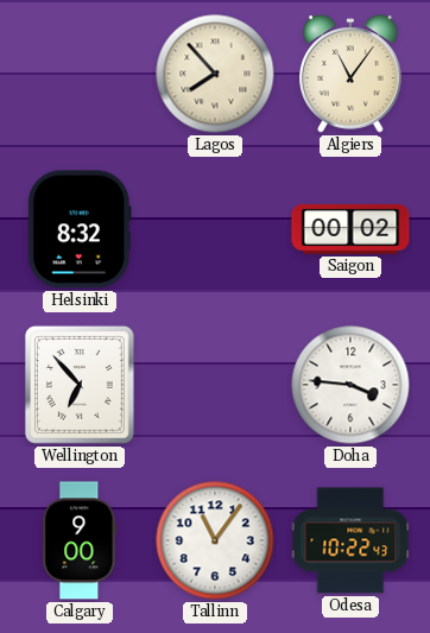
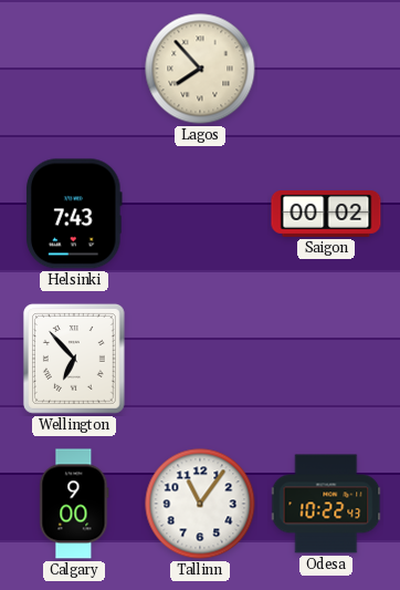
Algiers: 11:06 -> none
Helsinki: 8:32 -> 7:43
Doha: 3:46 -> none
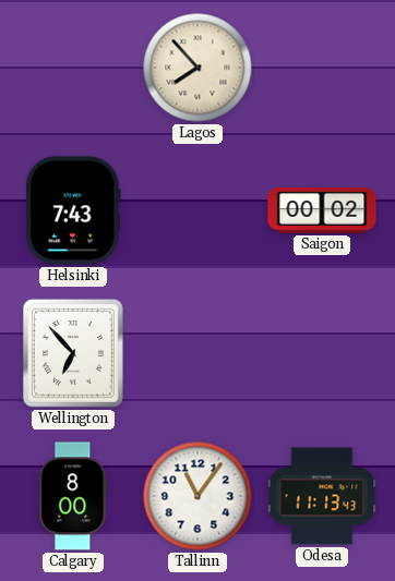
Calgary: 9:00 -> 8:00
Odesa: 10:22 -> 11:13
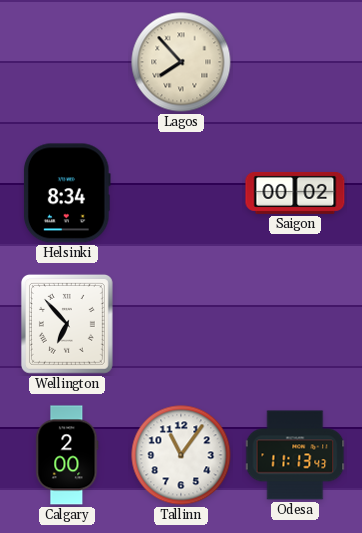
Helsinki: 7:43 -> 8:34
Calgary: 8:00 -> 2:00
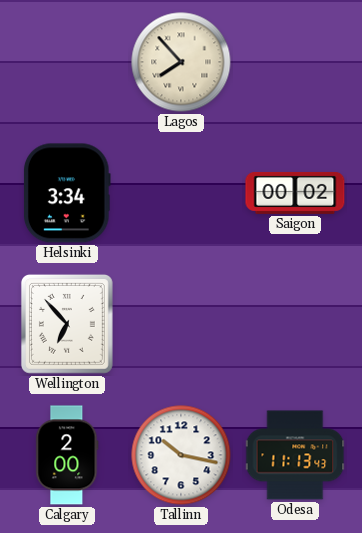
Helsinki: 8:34 -> 3:34
Tallinn: 11:06 -> 10:17
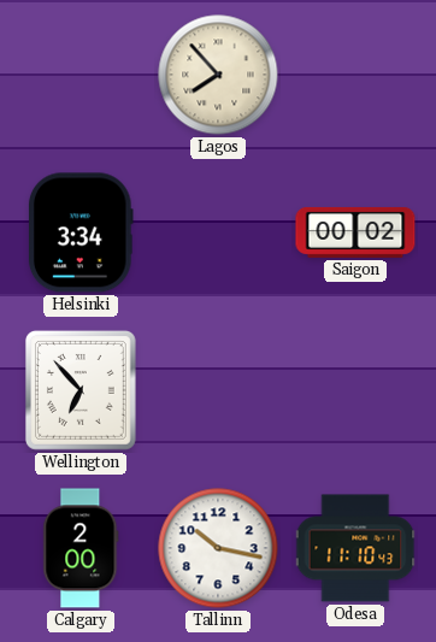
Odesa: 11:13 -> 11:10
